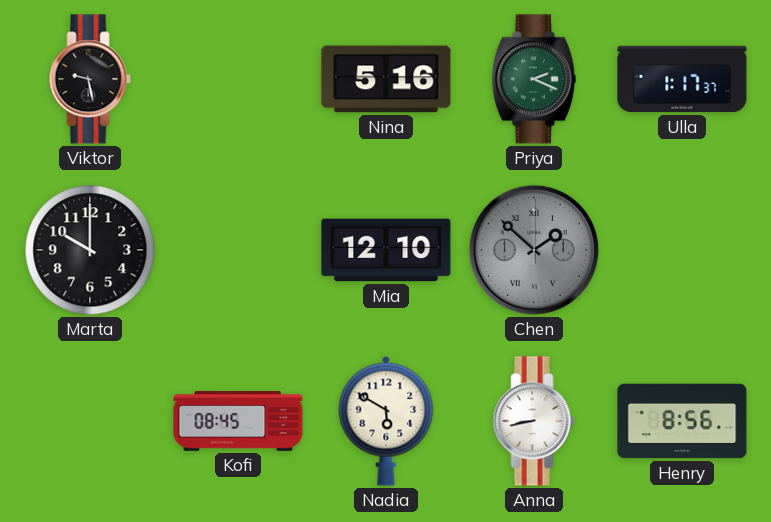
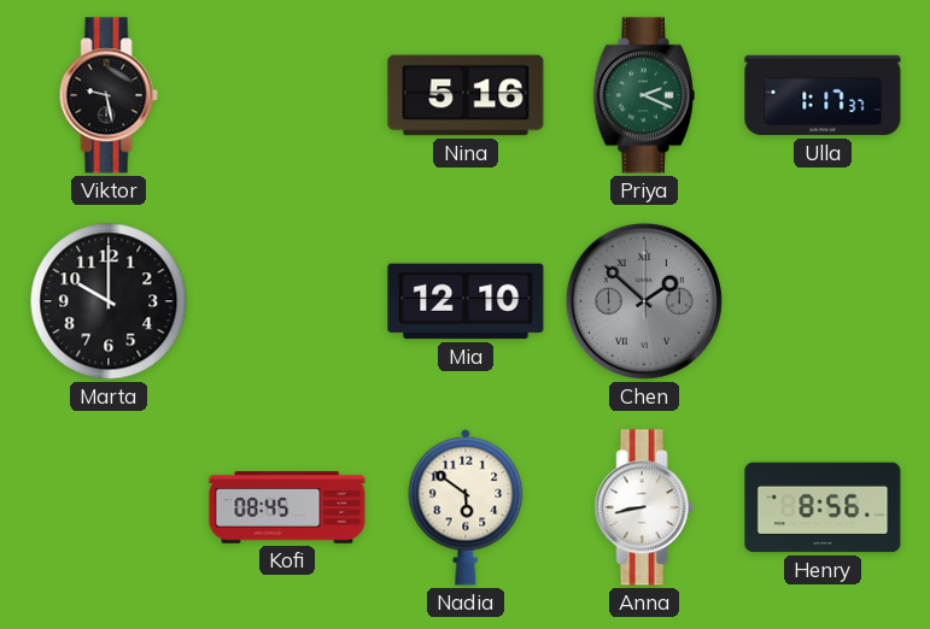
Nadia: 5:50 -> 5:51
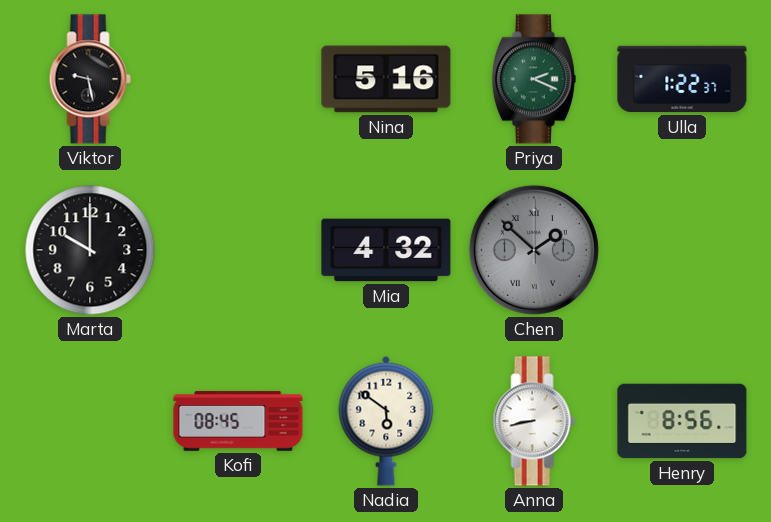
Ulla: 1:17 -> 1:22
Mia: 12:10 -> 4:32
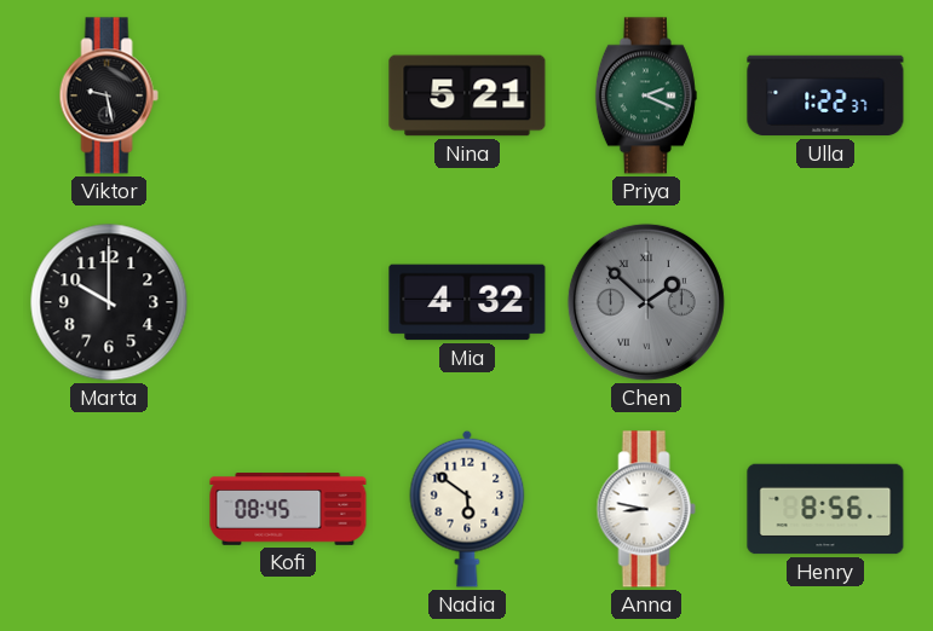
Nina: 5:16 -> 5:21
Anna: 8:43 -> 8:47
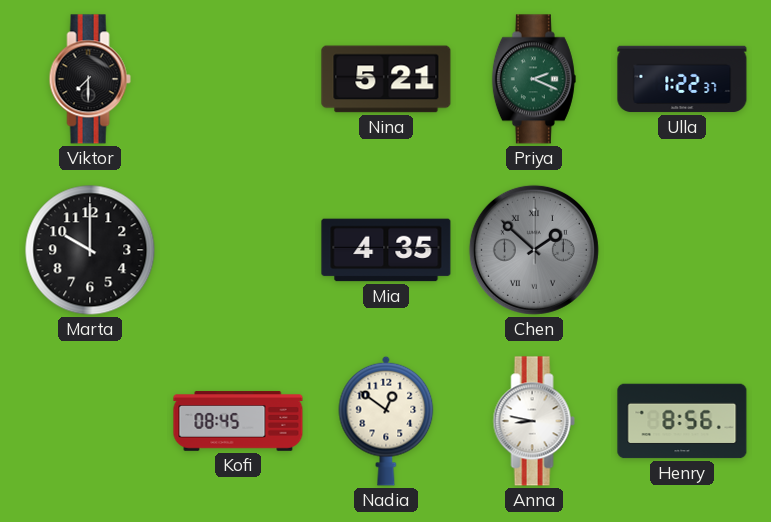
Viktor: 9:28 -> 7:30
Mia: 4:32 -> 4:35
Nadia: 5:51 -> 12:51
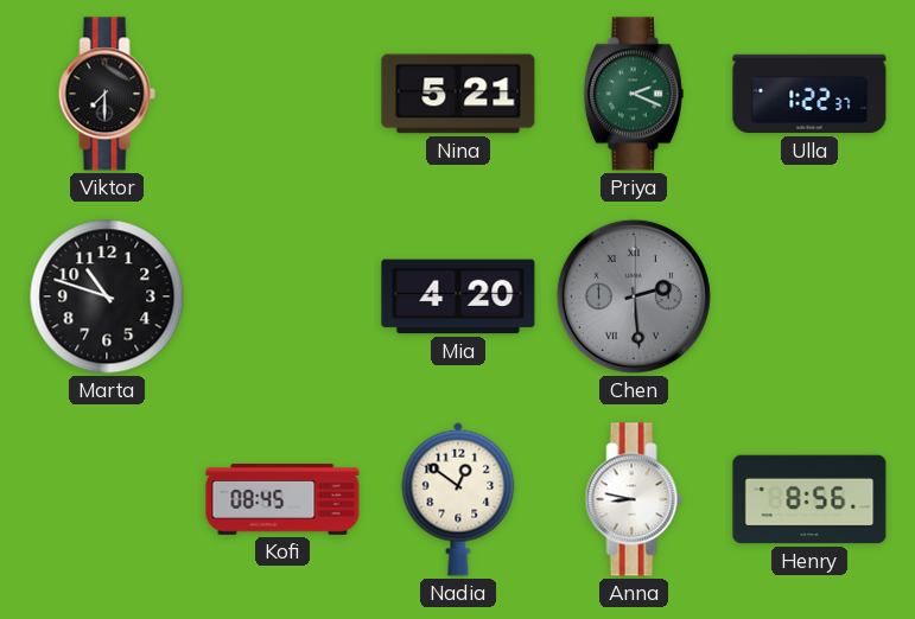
Marta: 10:00 -> 10:48
Mia: 4:35 -> 4:20
Chen: 1:52 -> 2:29
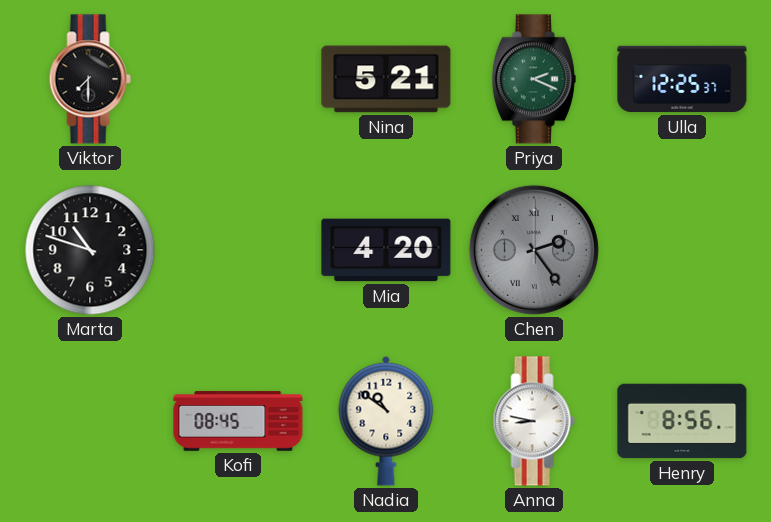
Ulla: 1:22 -> 12:25
Chen: 2:29 -> 2:24
Nadia: 12:51 -> 10:51
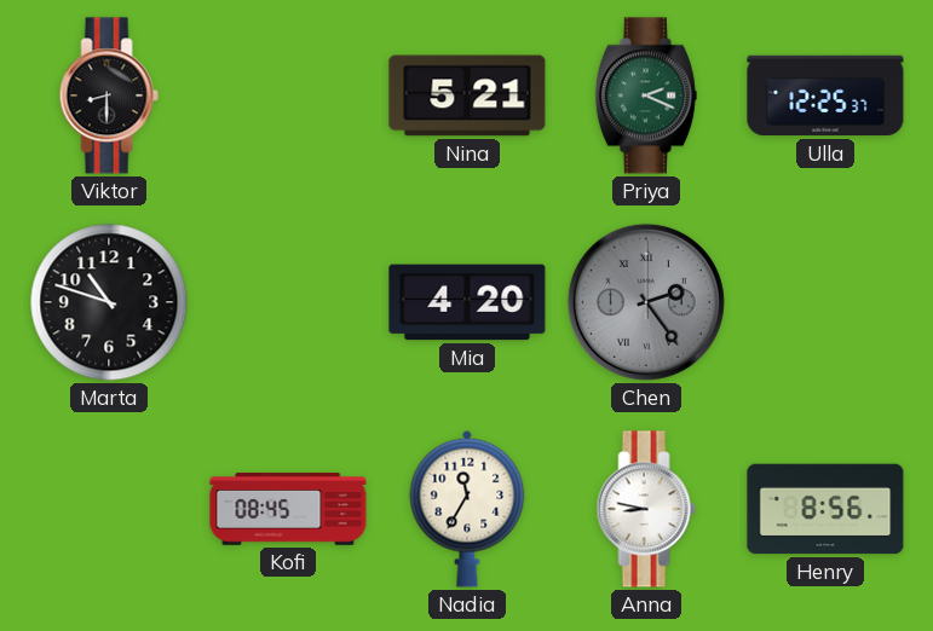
Viktor: 7:30 -> 8:30
Nadia: 10:51 -> 11:35
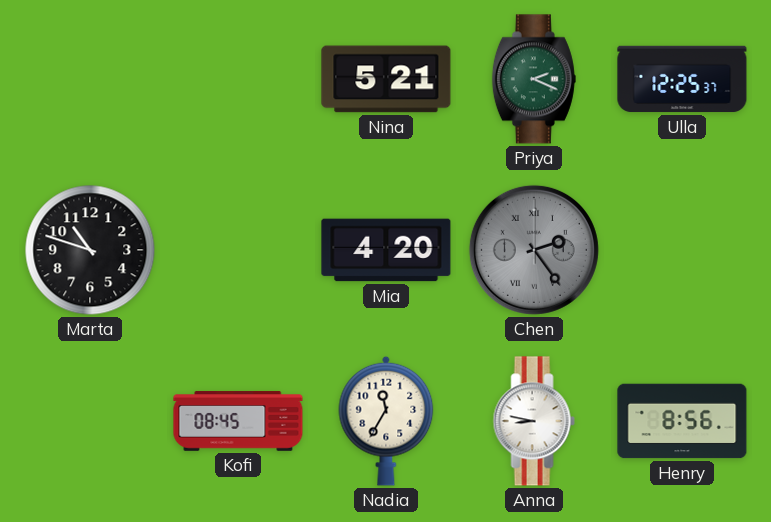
Viktor: 8:30 -> none
